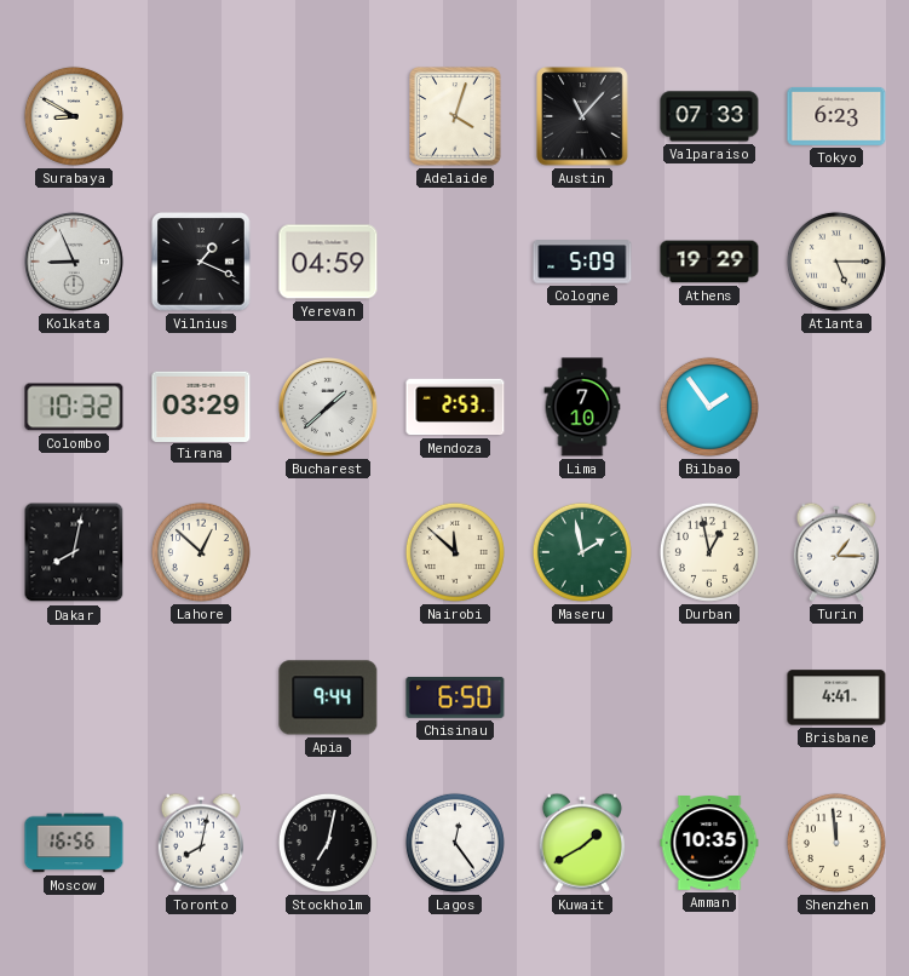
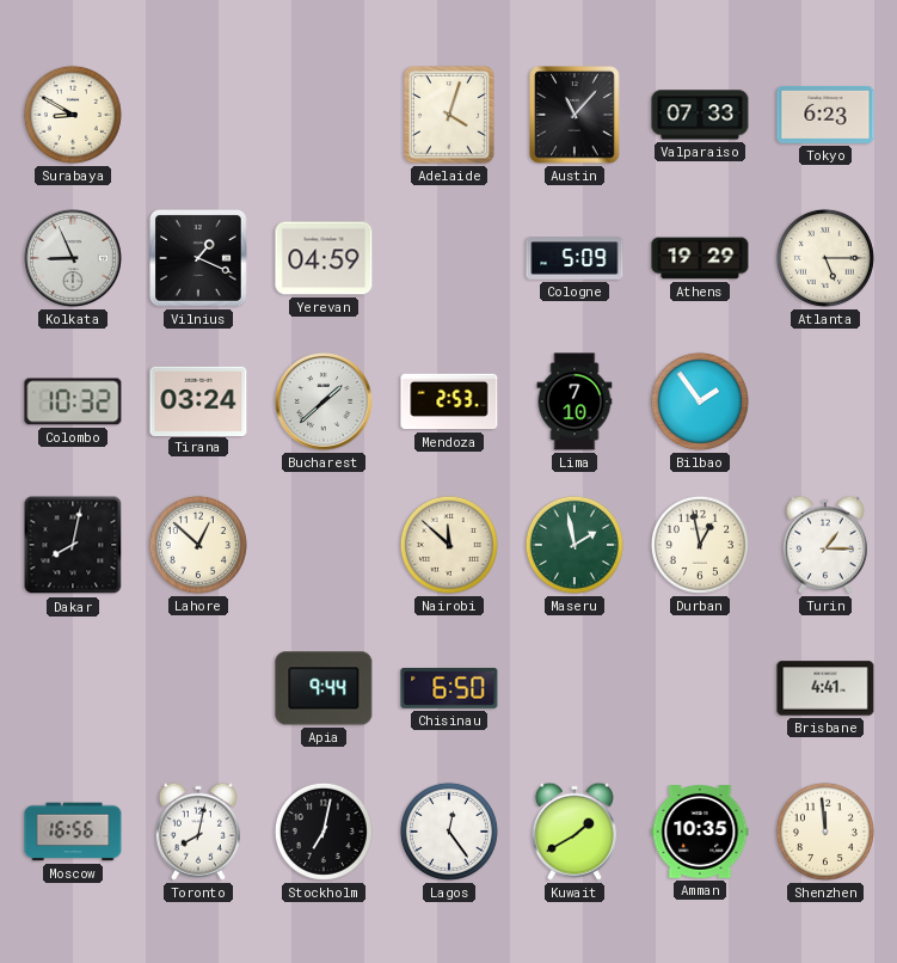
Tirana: 03:29 -> 03:24
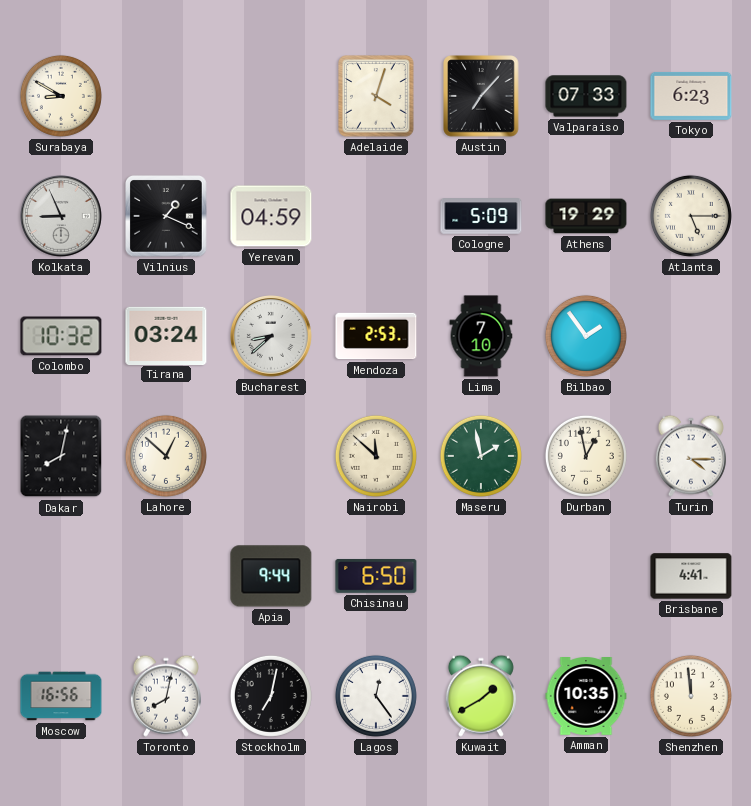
Austin: 11:07 -> 7:07
Bucharest: 1:38 -> 8:38
Turin: 1:15 -> 4:15
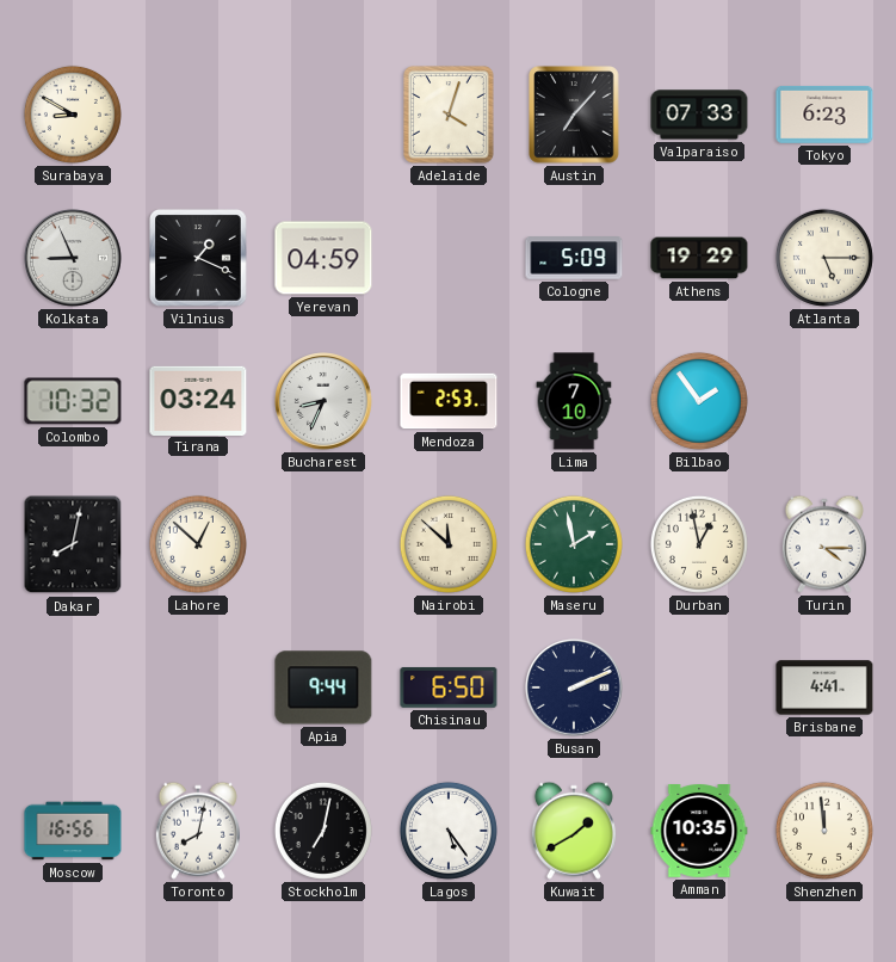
Bucharest: 8:38 -> 8:34
Busan: none -> 2:11
Lagos: 12:24 -> 5:24
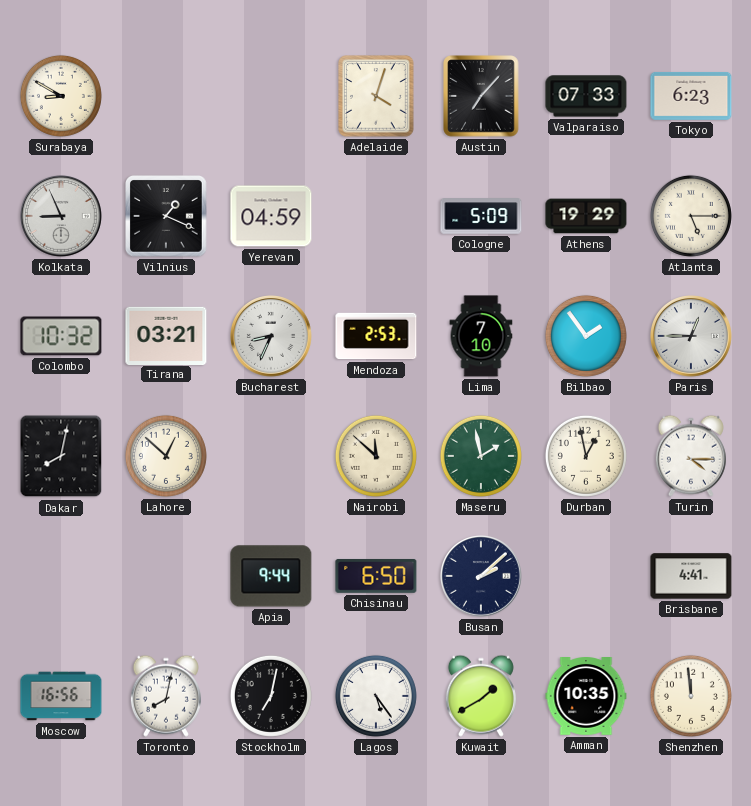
Tirana: 03:24 -> 03:21
Paris: none -> 12:45
Busan: 2:11 -> 2:08
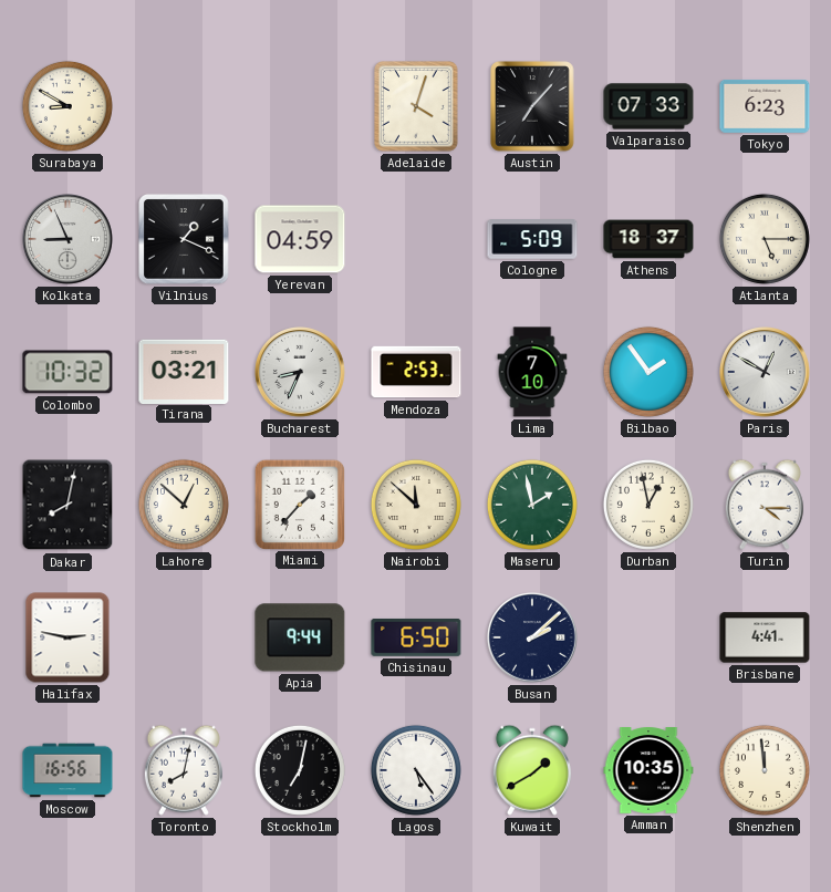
Athens: 19:29 -> 18:37
Paris: 12:45 -> 12:50
Miami: none -> 1:37
Halifax: none -> 2:47
